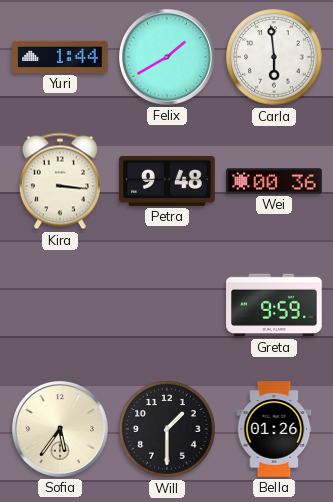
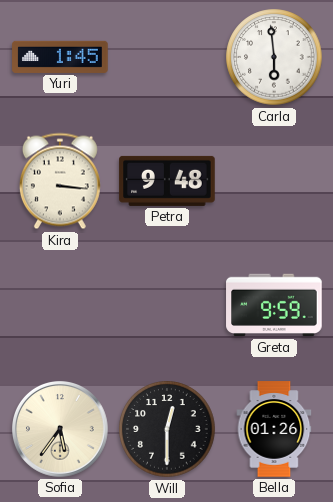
Yuri: 1:44 -> 1:45
Felix: 1:40 -> none
Wei: 00:36 -> none
Will: 1:30 -> 12:30
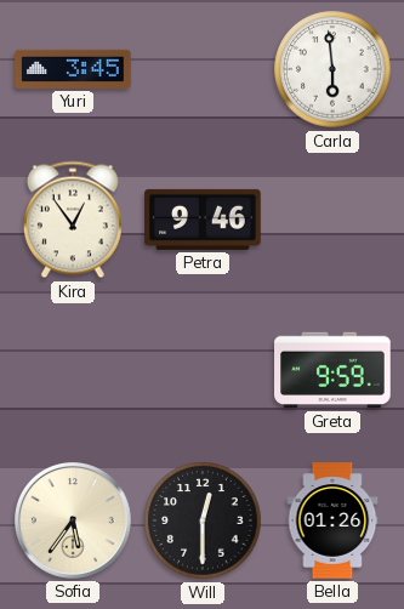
Yuri: 1:45 -> 3:45
Kira: 3:16 -> 12:54
Petra: 9:48 -> 9:46
